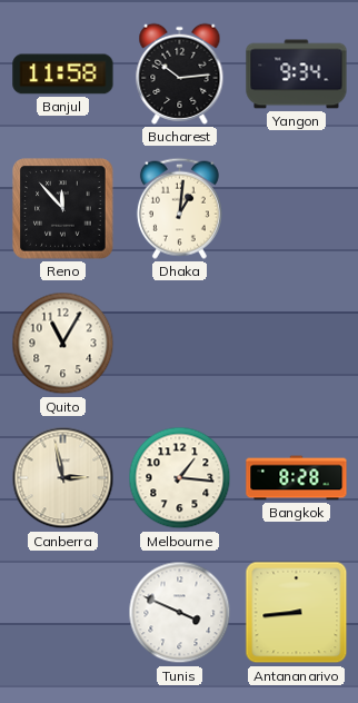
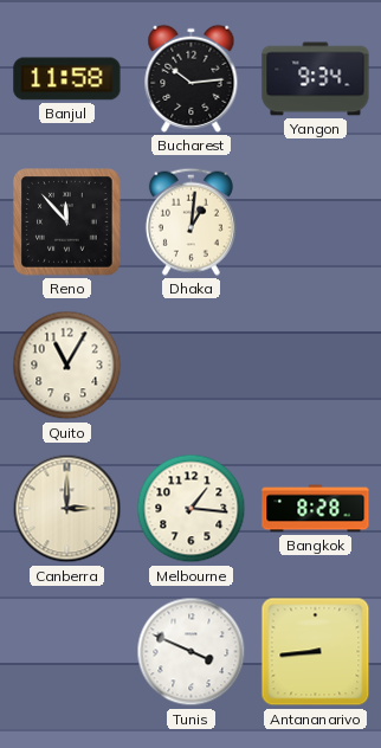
Canberra: 2:58 -> 3:00
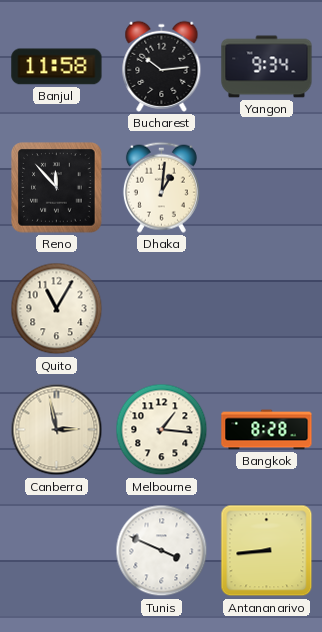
Canberra: 3:00 -> 2:58
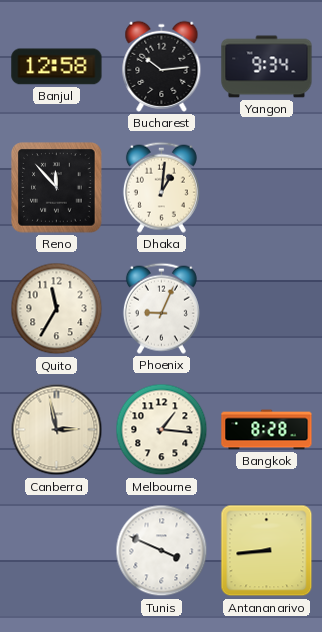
Banjul: 11:58 -> 12:58
Quito: 11:05 -> 11:35
Phoenix: none -> 9:04
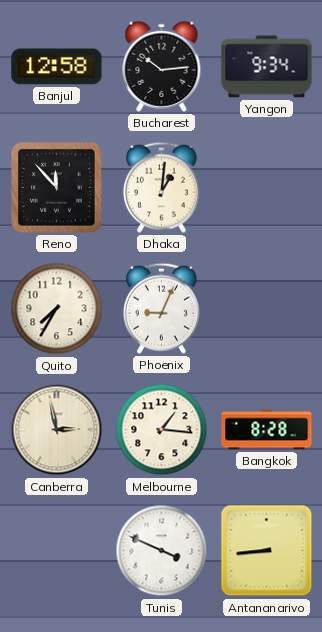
Quito: 11:35 -> 7:35
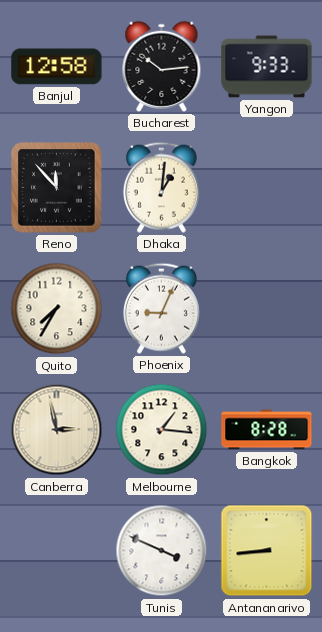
Yangon: 9:34 -> 9:33
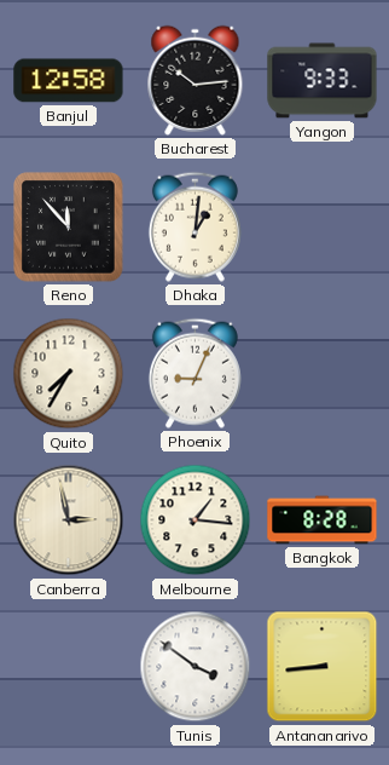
Tunis: 3:49 -> 3:51
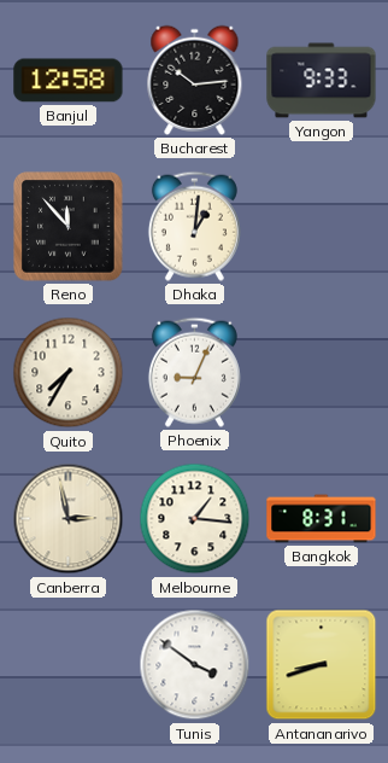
Bangkok: 8:28 -> 8:31
Antananarivo: 8:44 -> 8:42
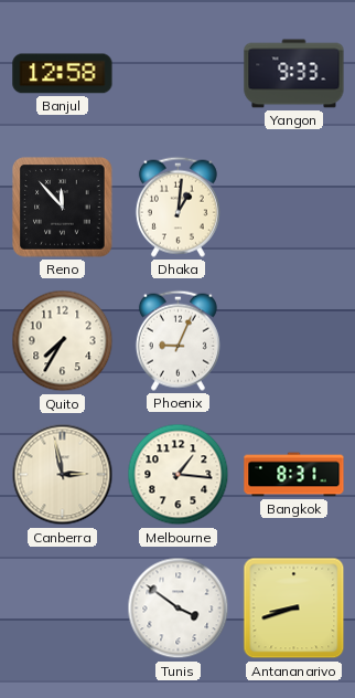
Bucharest: 10:14 -> none
